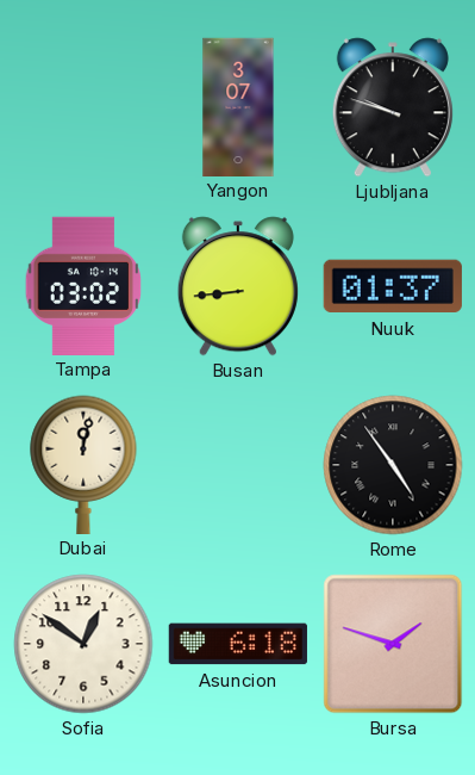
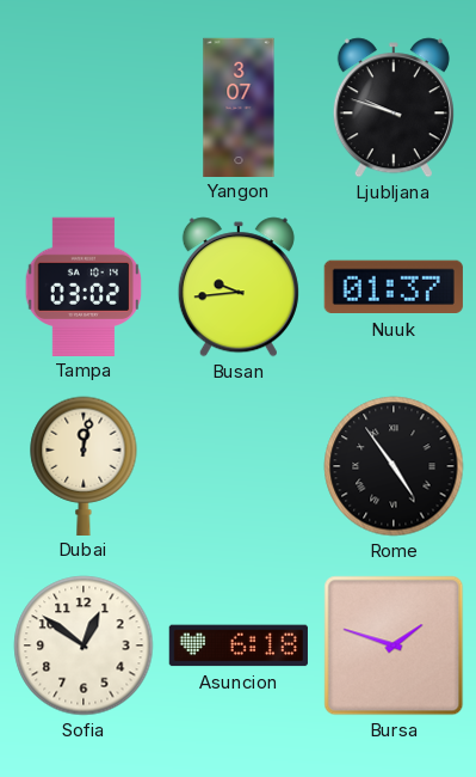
Busan: 8:44 -> 9:44
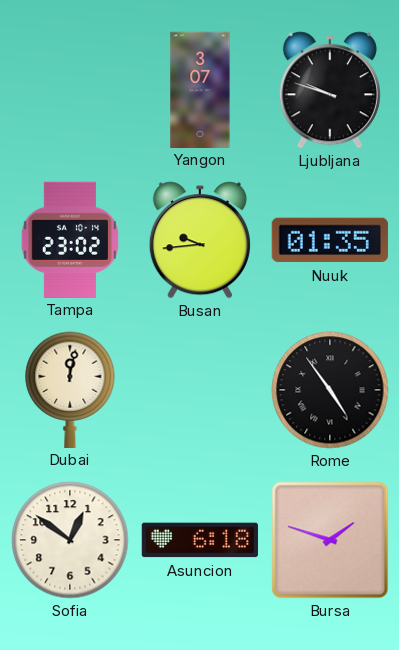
Tampa: 03:02 -> 23:02
Nuuk: 01:37 -> 01:35
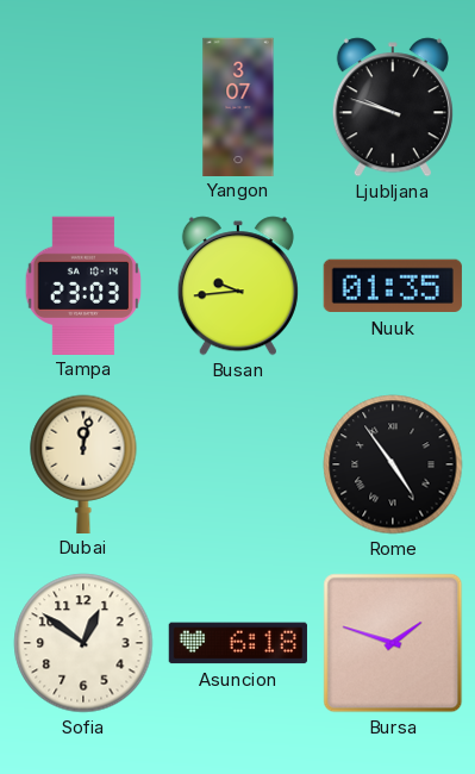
Tampa: 23:02 -> 23:03
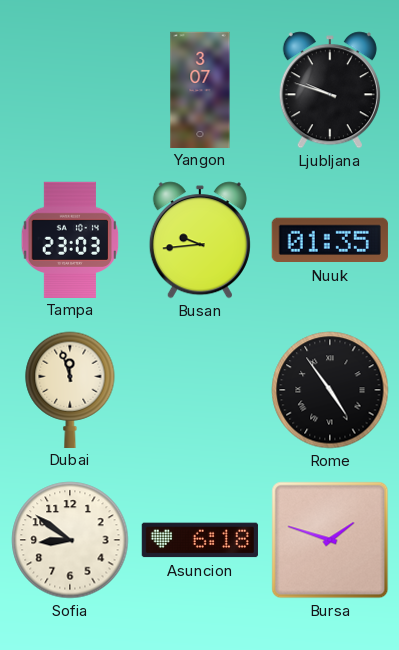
Dubai: 12:02 -> 11:57
Sofia: 12:51 -> 8:51
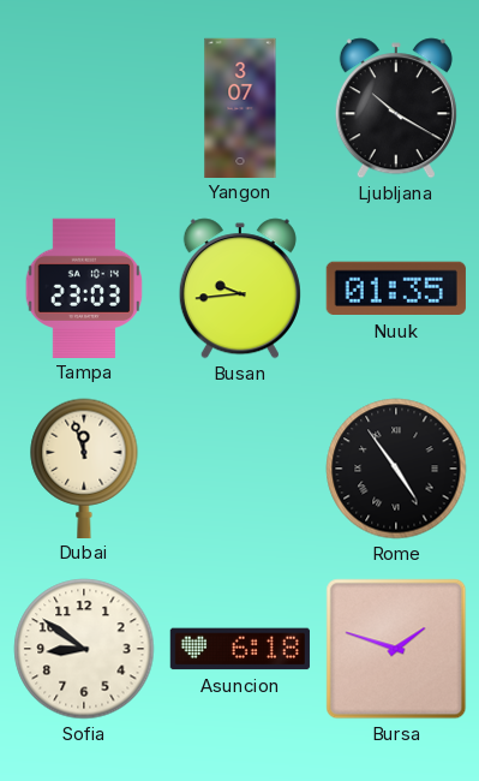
Ljubljana: 9:48 -> 10:20
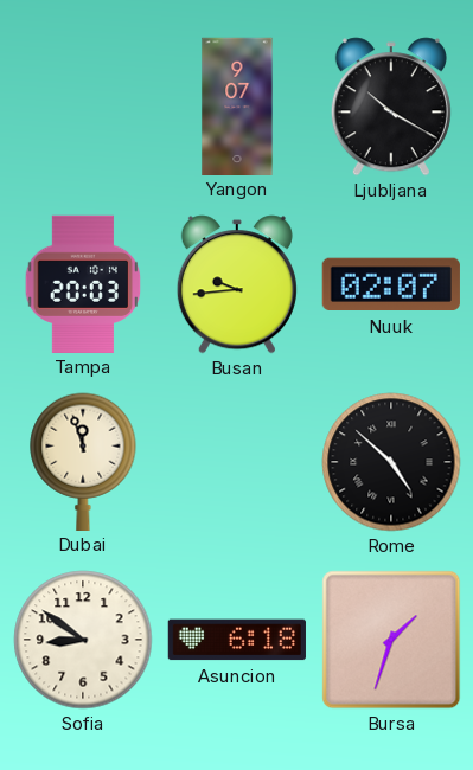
Yangon: 3:07 -> 9:07
Tampa: 23:03 -> 20:03
Nuuk: 01:35 -> 02:07
Rome: 4:54 -> 4:52
Bursa: 1:48 -> 1:33
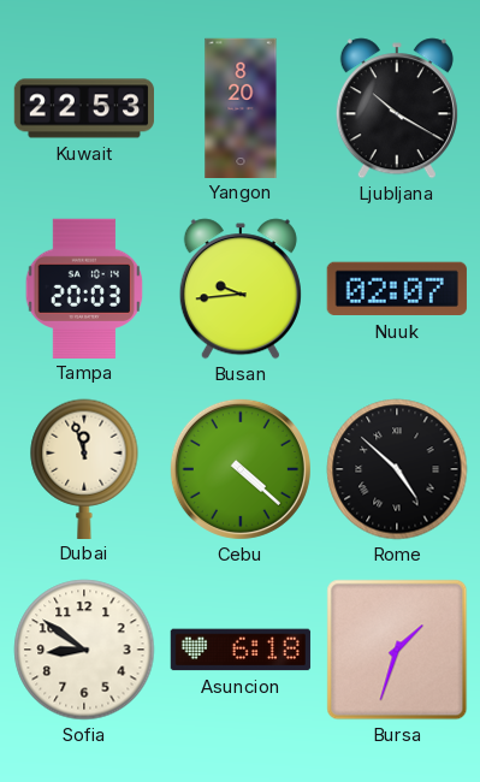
Kuwait: none -> 22:53
Yangon: 9:07 -> 8:20
Cebu: none -> 4:22
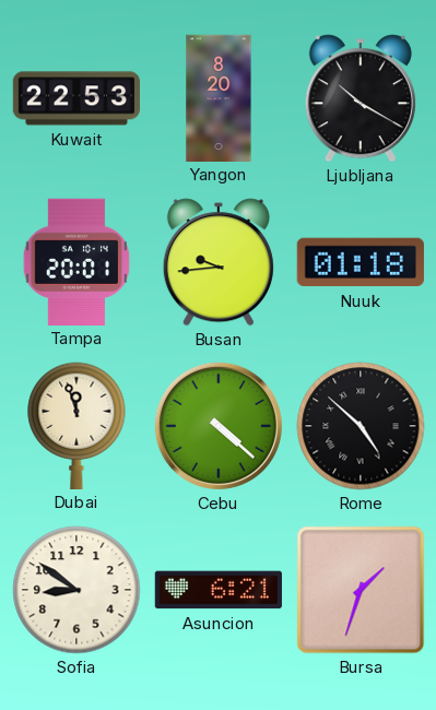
Tampa: 20:03 -> 20:01
Nuuk: 02:07 -> 01:18
Asuncion: 6:18 -> 6:21
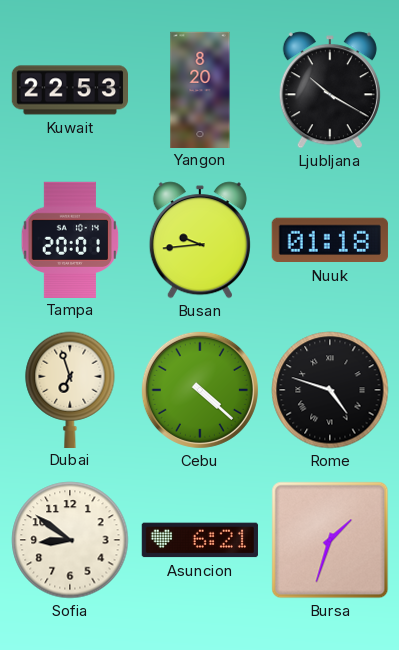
Dubai: 11:57 -> 6:57
Rome: 4:52 -> 4:48
